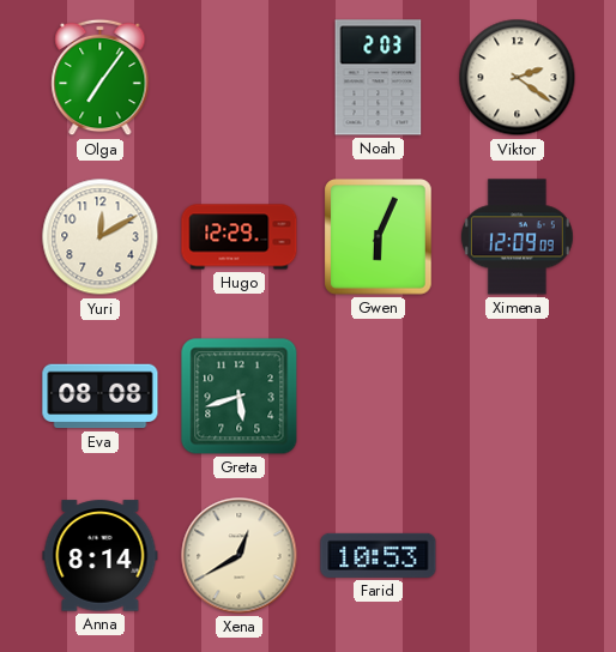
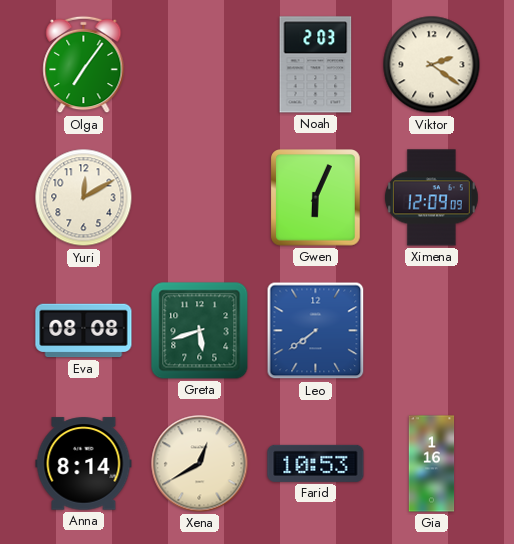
Hugo: 12:29 -> none
Leo: none -> 7:39
Gia: none -> 1:16
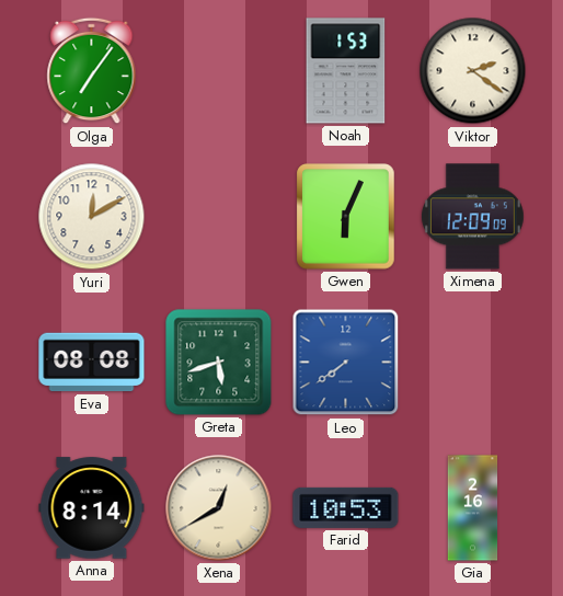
Noah: 2:03 -> 1:53
Gia: 1:16 -> 2:16
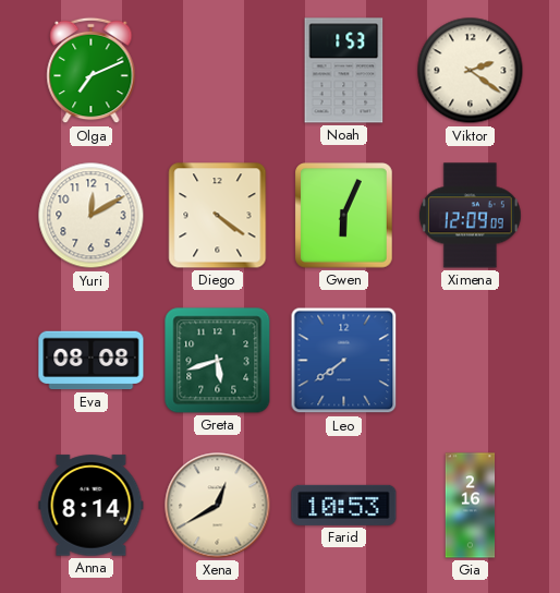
Olga: 7:06 -> 7:11
Diego: none -> 4:21
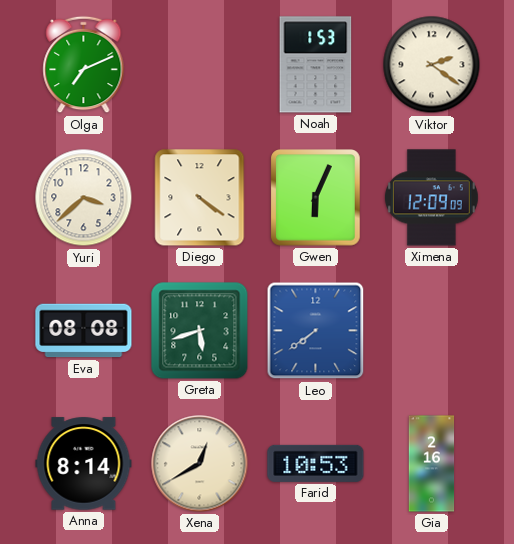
Yuri: 12:10 -> 3:38
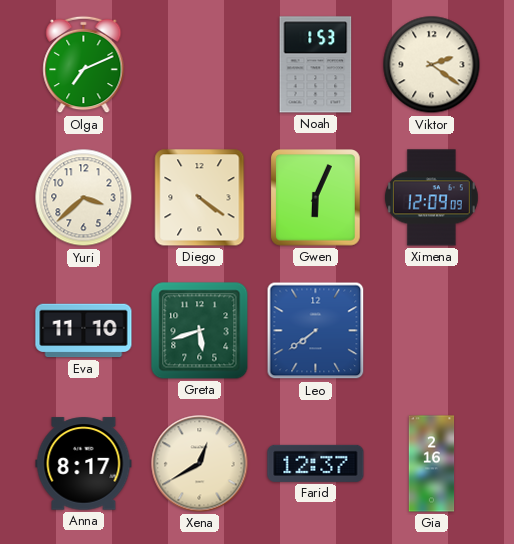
Eva: 08:08 -> 11:10
Anna: 8:14 -> 8:17
Farid: 10:53 -> 12:37
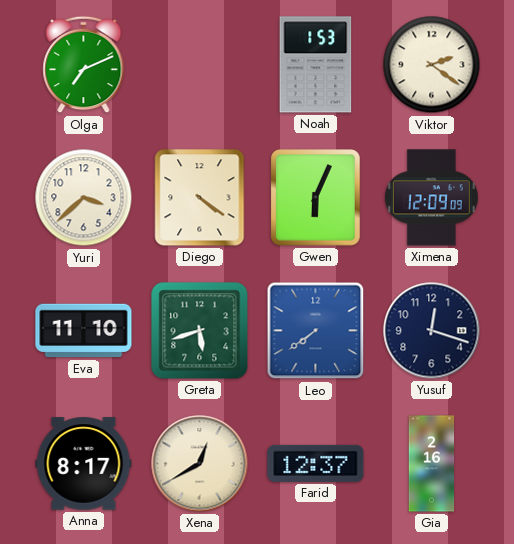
Yusuf: none -> 12:18
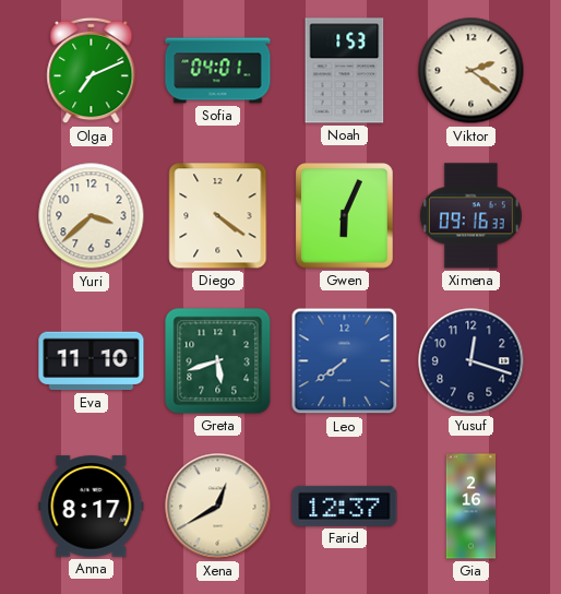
Sofia: none -> 04:01
Ximena: 12:09 -> 09:16
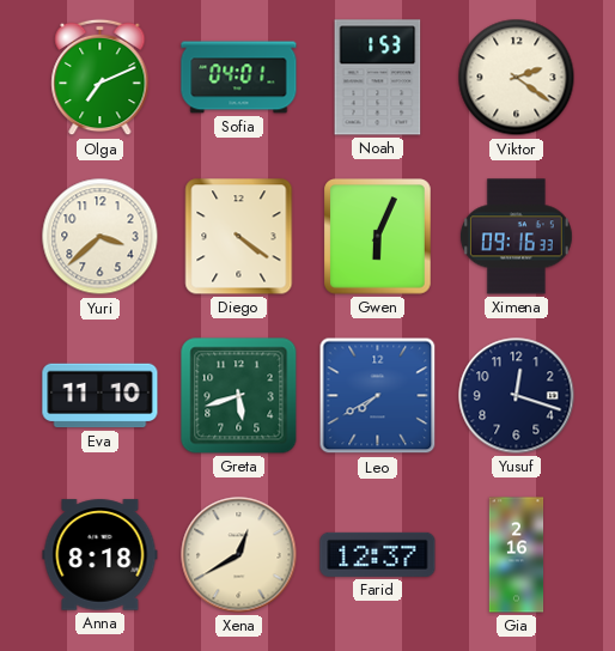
Leo: 7:39 -> 7:40
Anna: 8:17 -> 8:18
